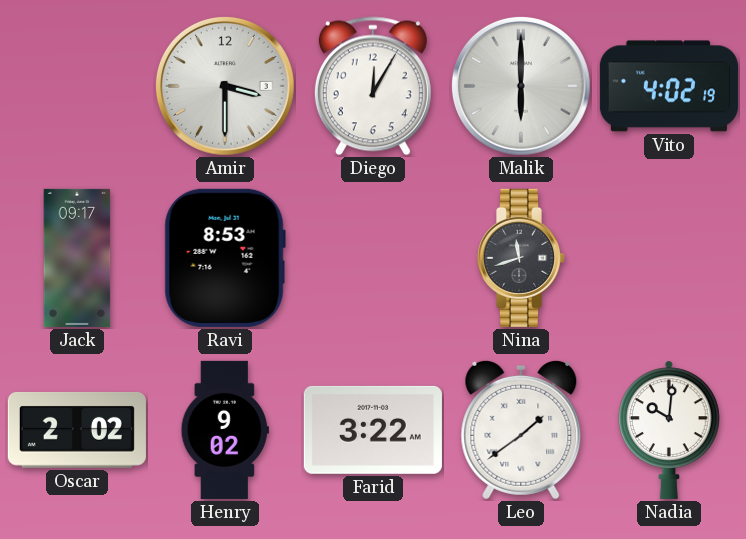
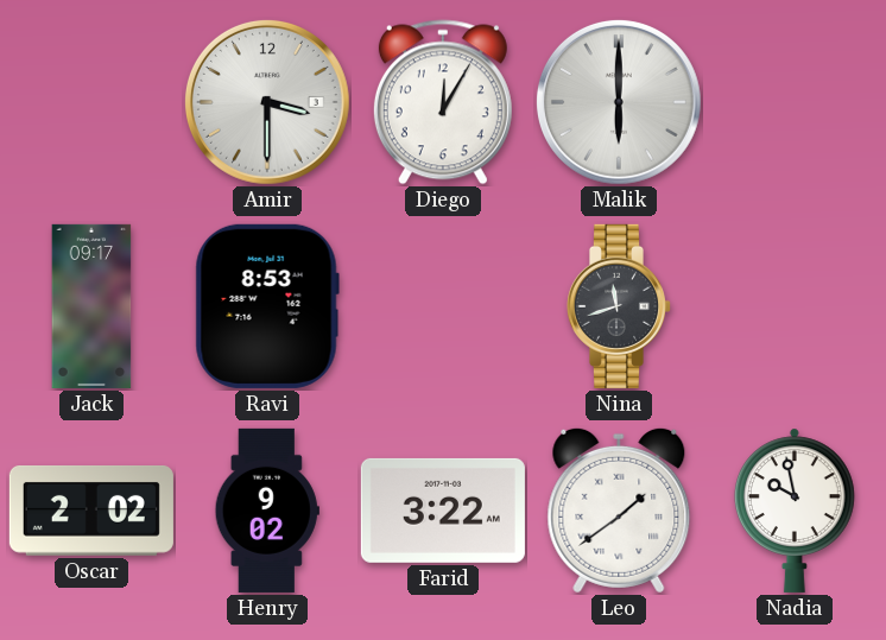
Vito: 4:02 -> none
Nadia: 10:01 -> 9:58
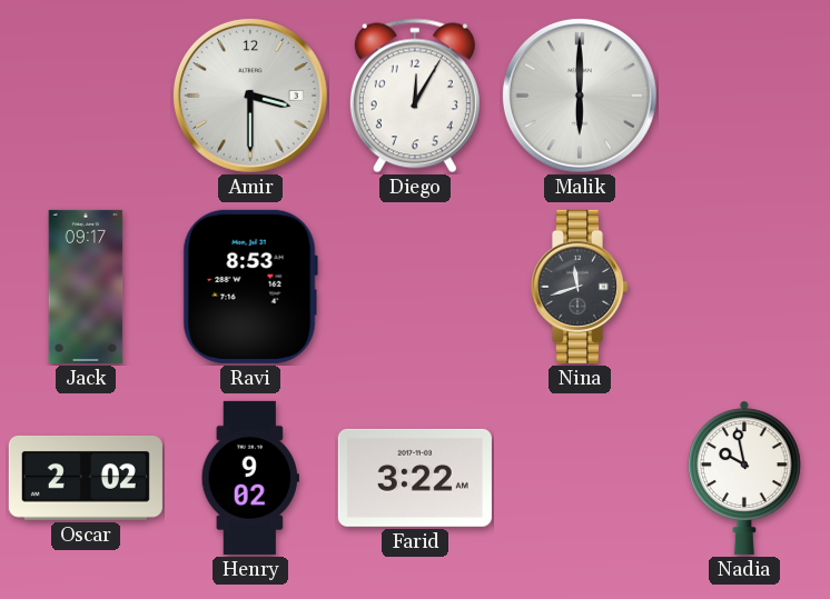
Leo: 1:39 -> none
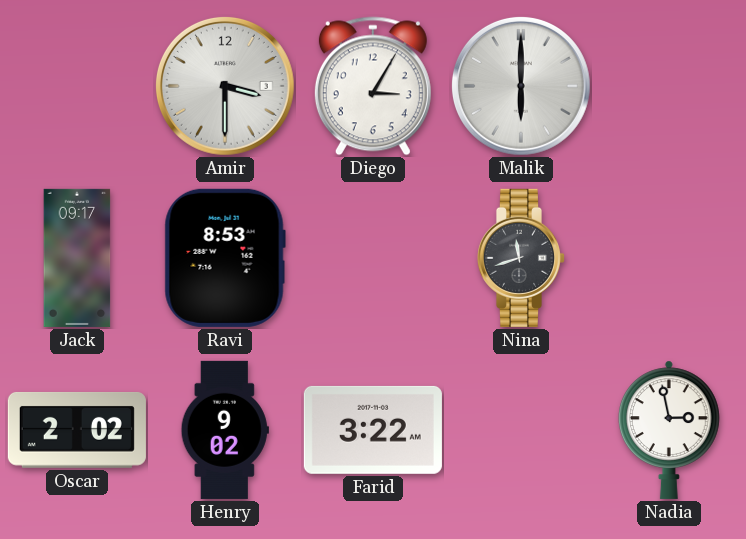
Diego: 12:05 -> 3:05
Nadia: 9:58 -> 2:58
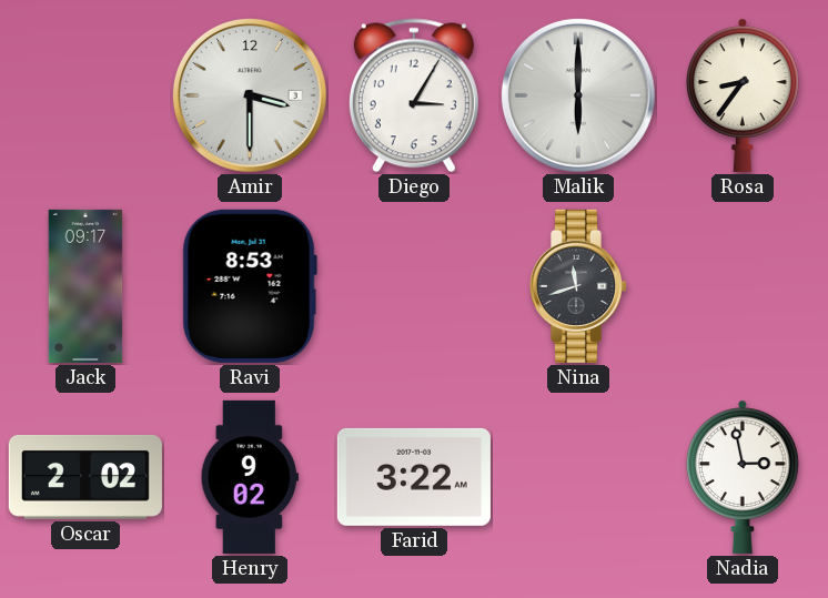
Rosa: none -> 8:36
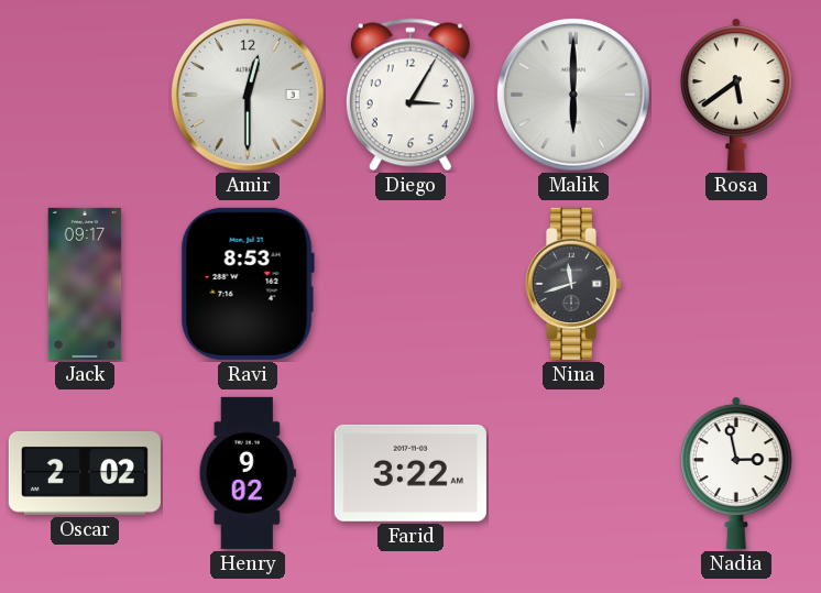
Amir: 3:30 -> 12:30
Rosa: 8:36 -> 5:39
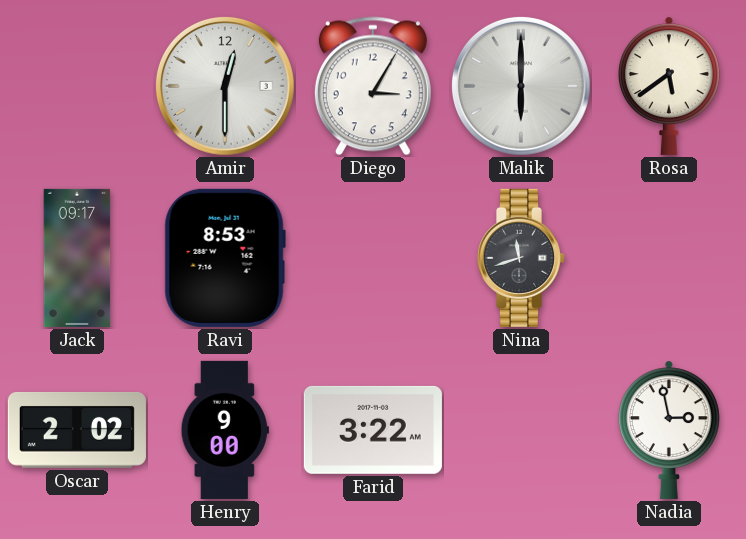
Henry: 9:02 -> 9:00
